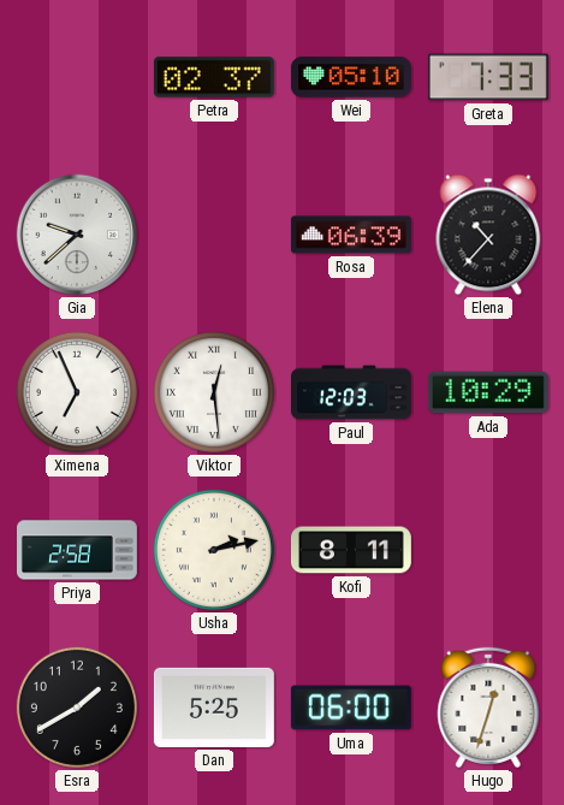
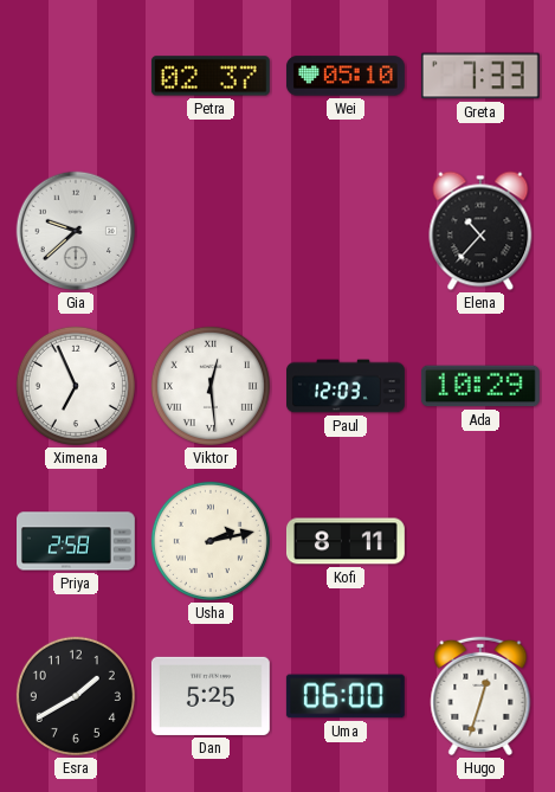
Rosa: 06:39 -> none
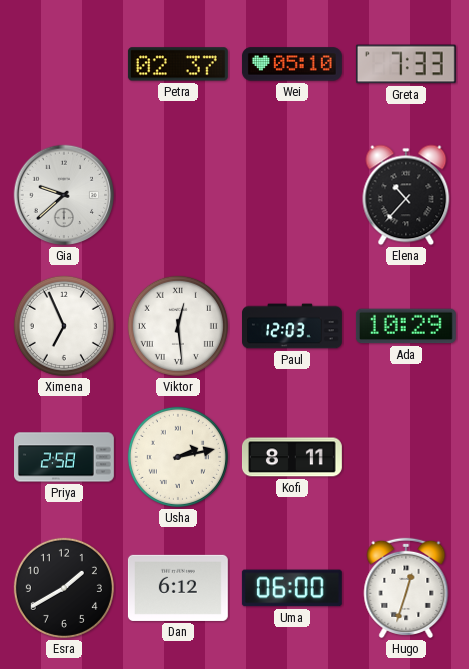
Dan: 5:25 -> 6:12
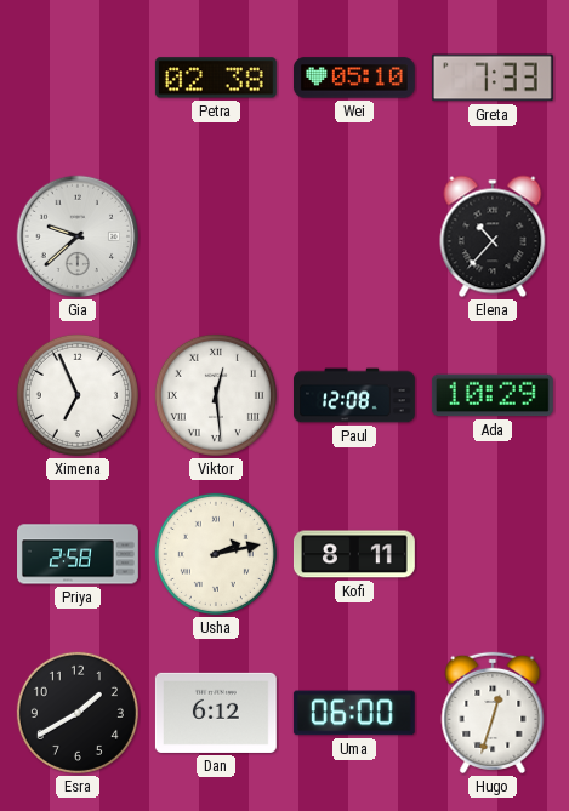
Petra: 02:37 -> 02:38
Paul: 12:03 -> 12:08
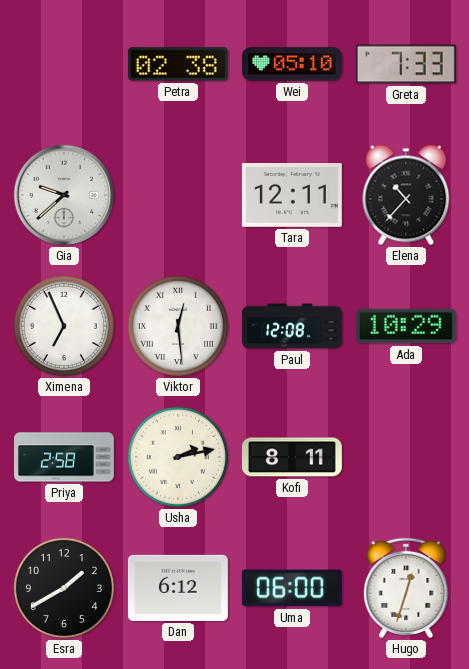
Tara: none -> 12:11
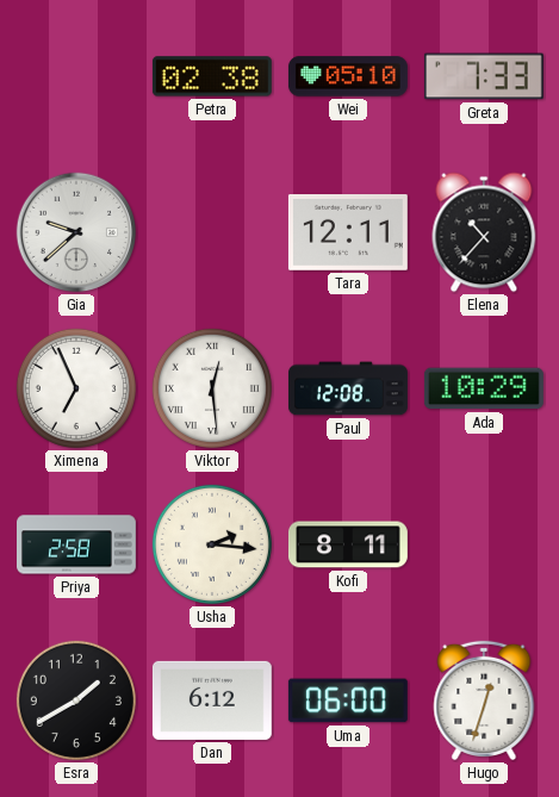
Usha: 2:13 -> 2:16
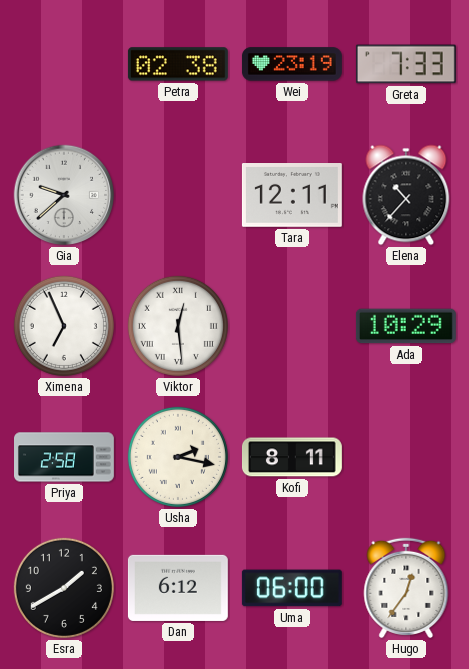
Wei: 05:10 -> 23:19
Paul: 12:08 -> none
Usha: 2:16 -> 2:17
Hugo: 12:33 -> 12:36
